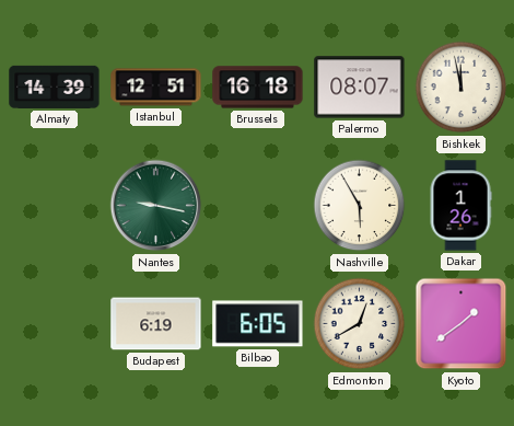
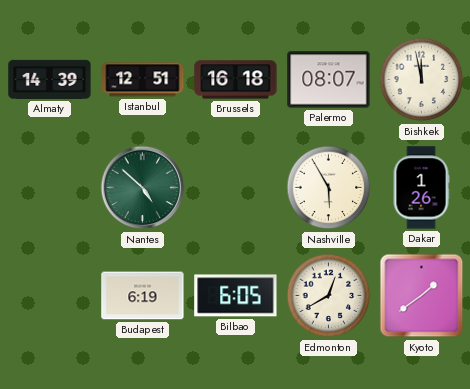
Nantes: 9:17 -> 4:52
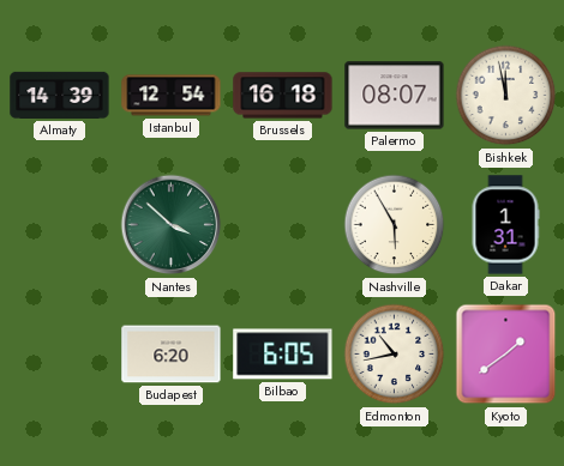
Istanbul: 12:51 -> 12:54
Nantes: 4:52 -> 3:52
Dakar: 1:26 -> 1:31
Budapest: 6:19 -> 6:20
Edmonton: 12:40 -> 10:43
